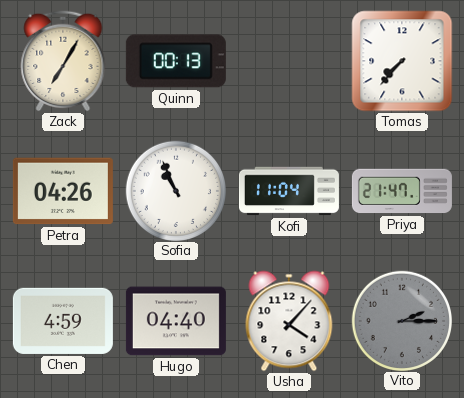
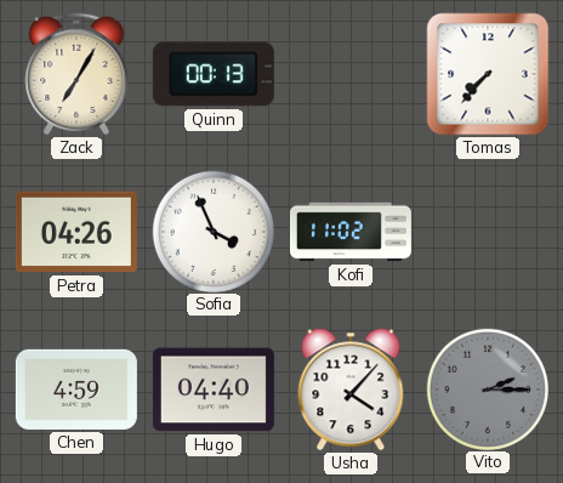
Sofia: 10:56 -> 3:56
Kofi: 11:04 -> 11:02
Priya: 21:47 -> none
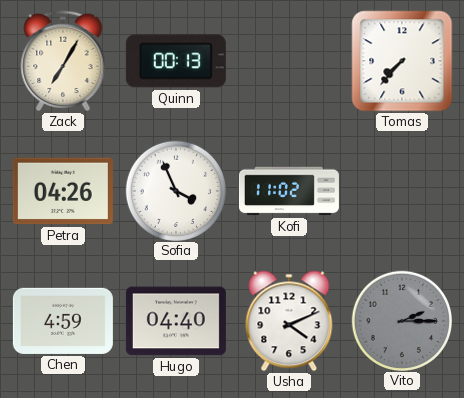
Usha: 4:07 -> 4:11
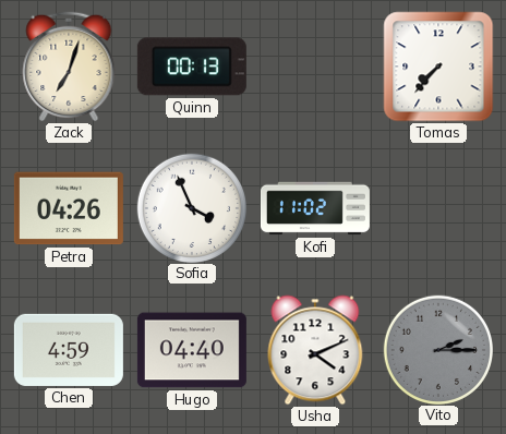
Zack: 7:05 -> 7:03
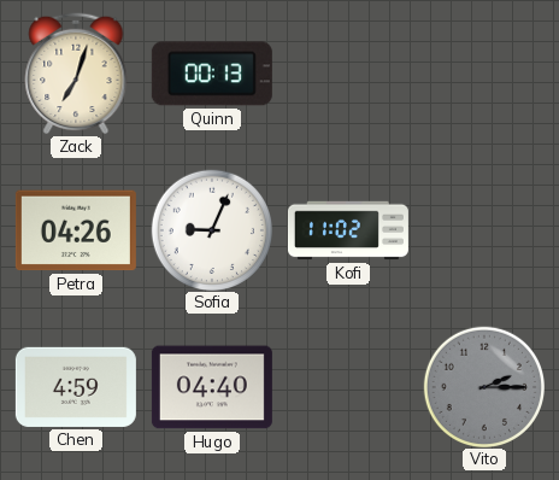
Tomas: 7:37 -> none
Sofia: 3:56 -> 9:04
Usha: 4:11 -> none
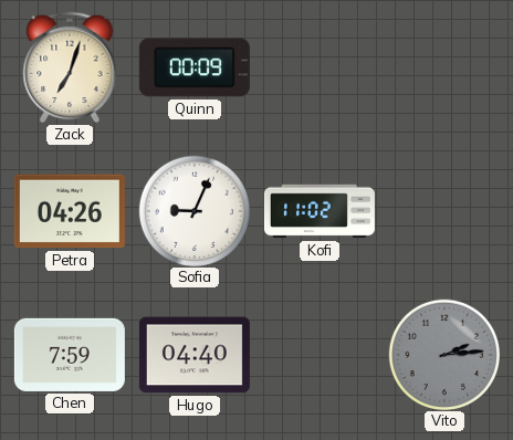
Quinn: 00:13 -> 00:09
Chen: 4:59 -> 7:59
Vito: 2:15 -> 2:14
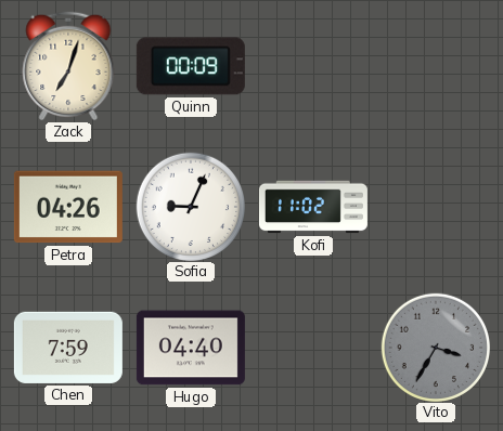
Vito: 2:14 -> 3:35
